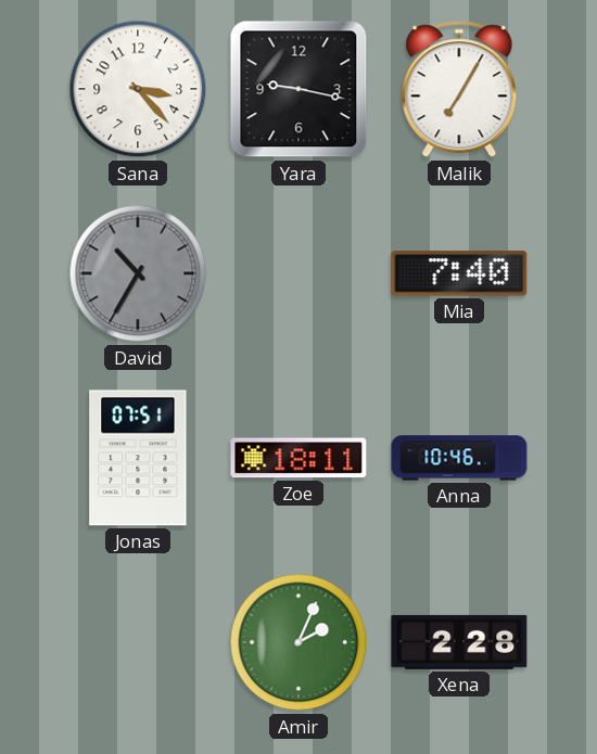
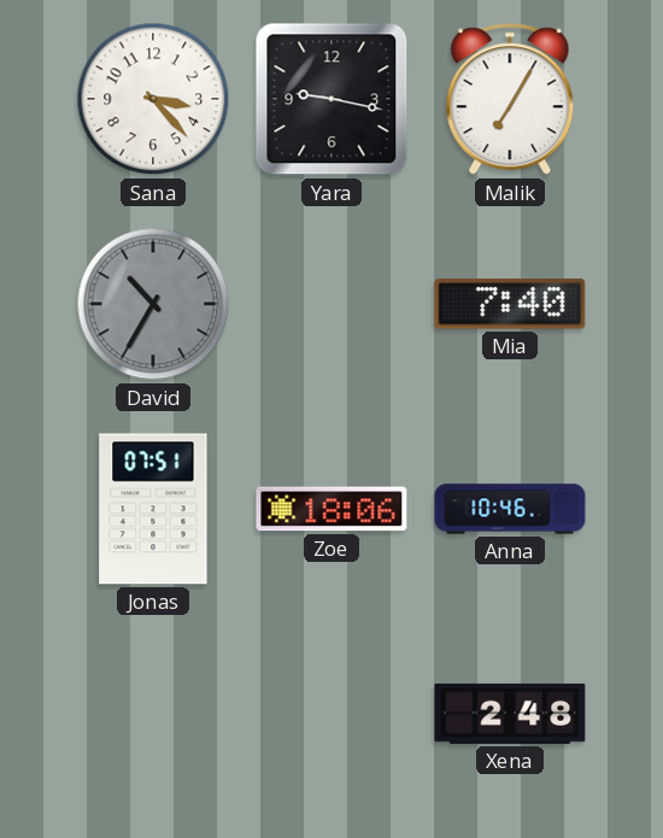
Zoe: 18:11 -> 18:06
Amir: 2:04 -> none
Xena: 2:28 -> 2:48
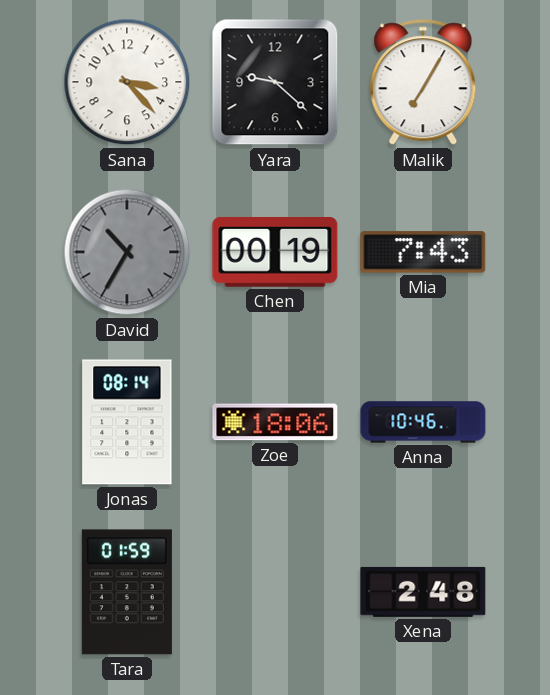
Yara: 9:17 -> 9:22
Chen: none -> 00:19
Mia: 7:40 -> 7:43
Jonas: 07:51 -> 08:14
Tara: none -> 01:59
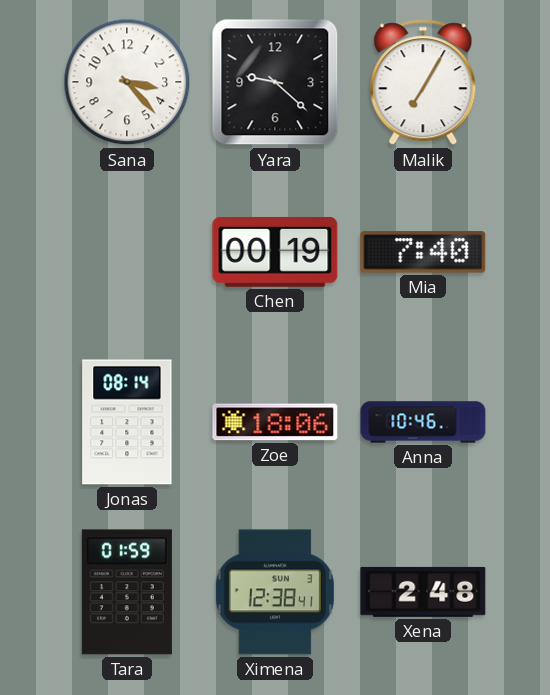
David: 10:35 -> none
Mia: 7:43 -> 7:40
Ximena: none -> 12:38
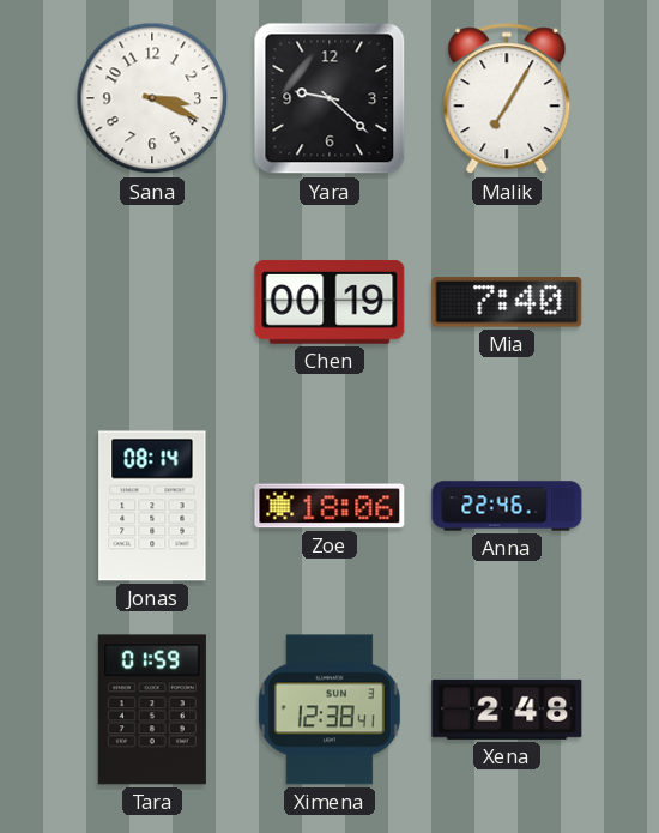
Sana: 3:23 -> 3:19
Anna: 10:46 -> 22:46
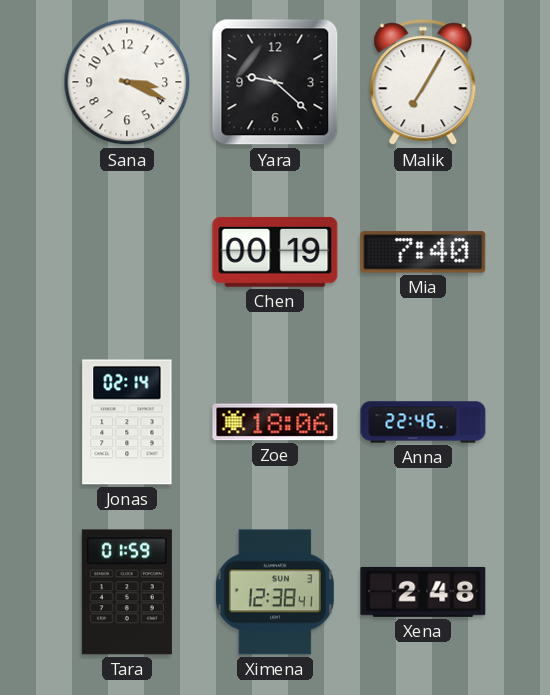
Jonas: 08:14 -> 02:14
